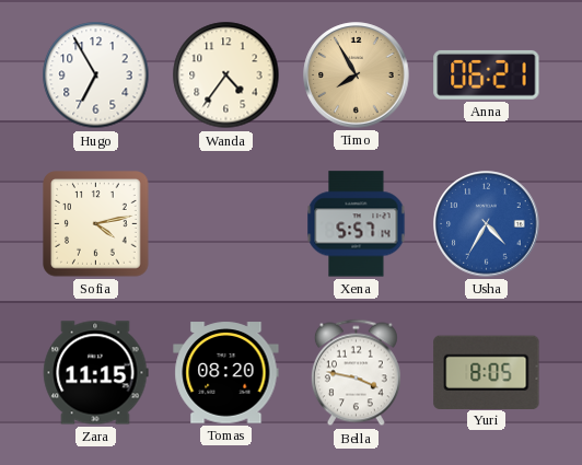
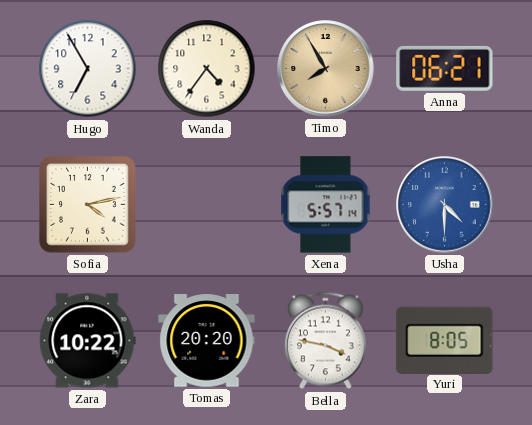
Usha: 4:35 -> 4:30
Zara: 11:15 -> 10:22
Tomas: 08:20 -> 20:20
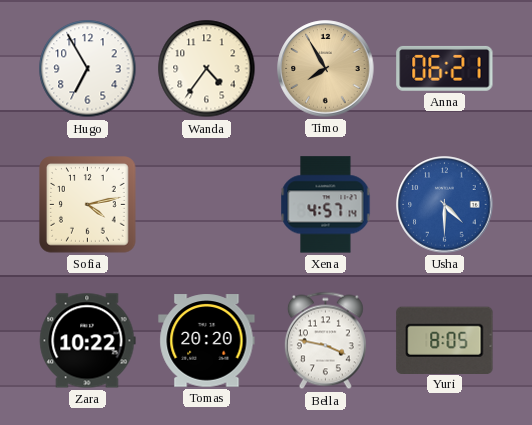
Xena: 5:57 -> 4:57
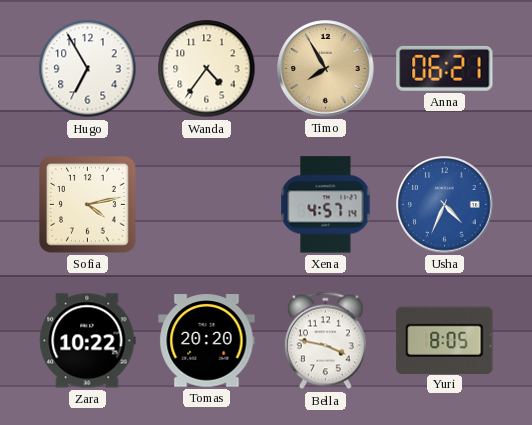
Usha: 4:30 -> 4:34
